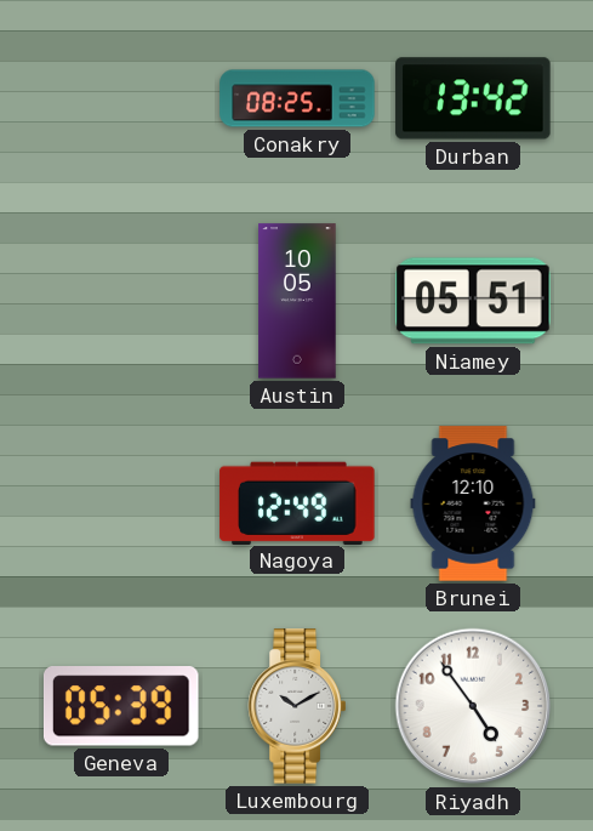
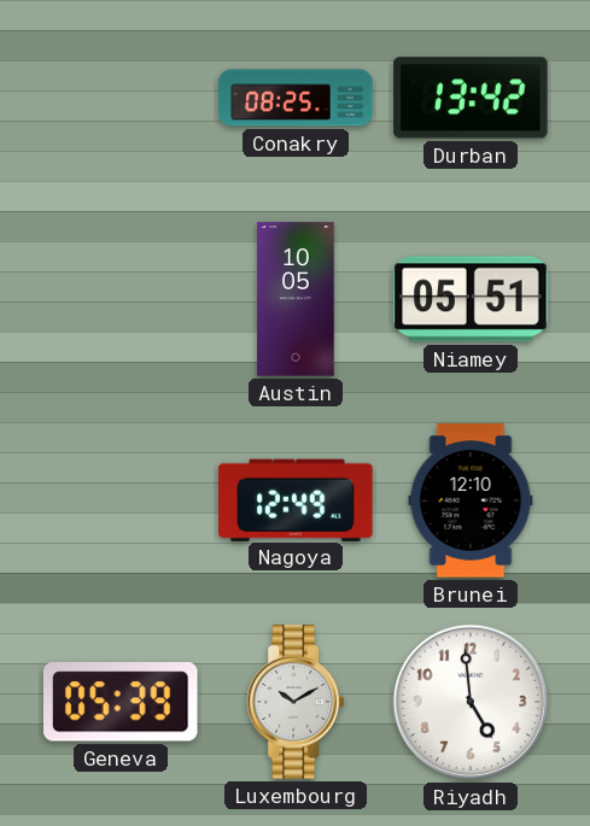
Riyadh: 4:54 -> 4:59
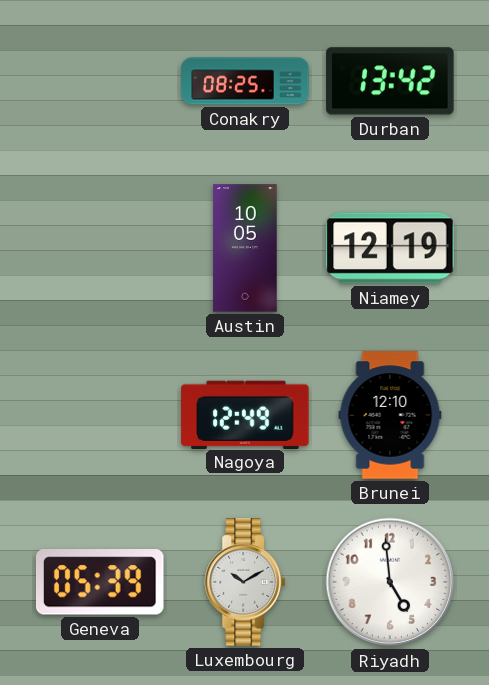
Niamey: 05:51 -> 12:19
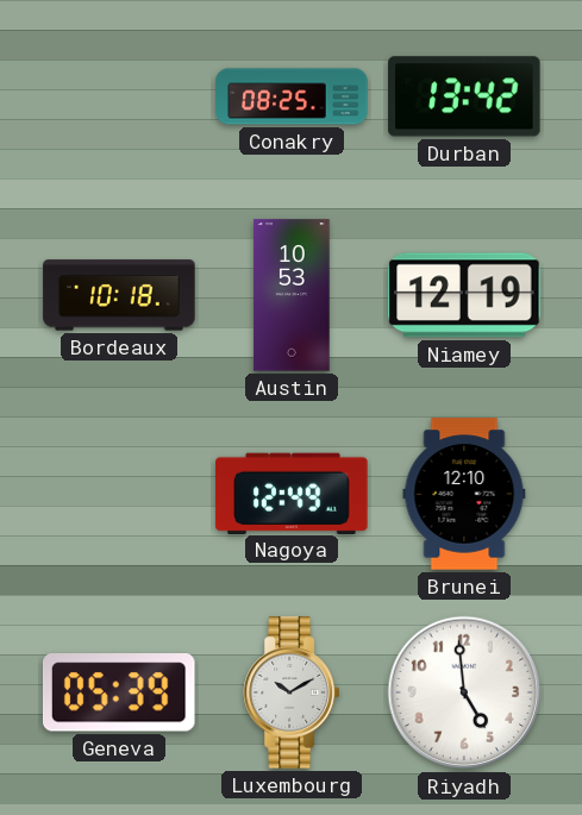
Bordeaux: none -> 10:18
Austin: 10:05 -> 10:53
